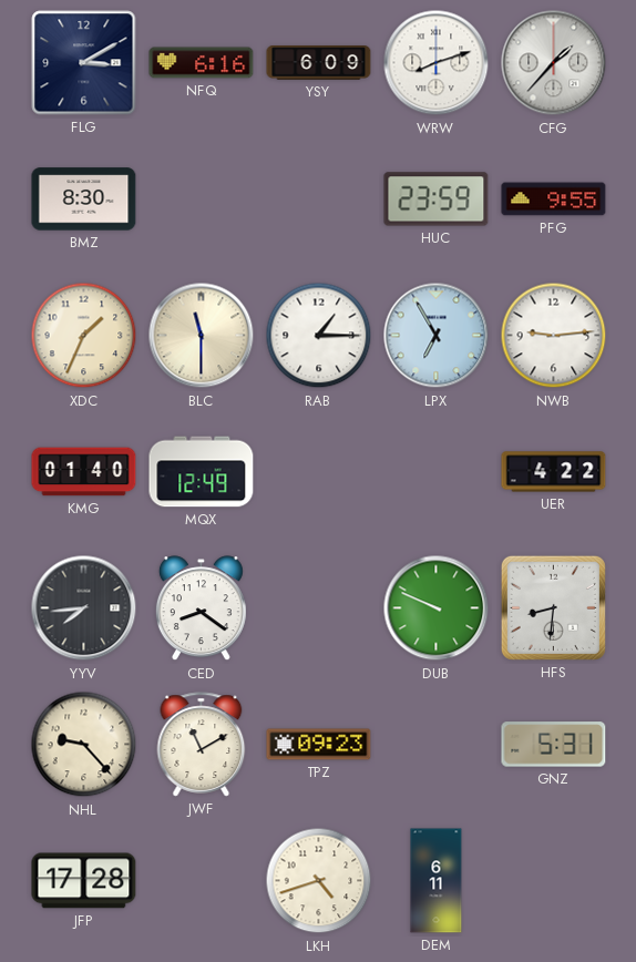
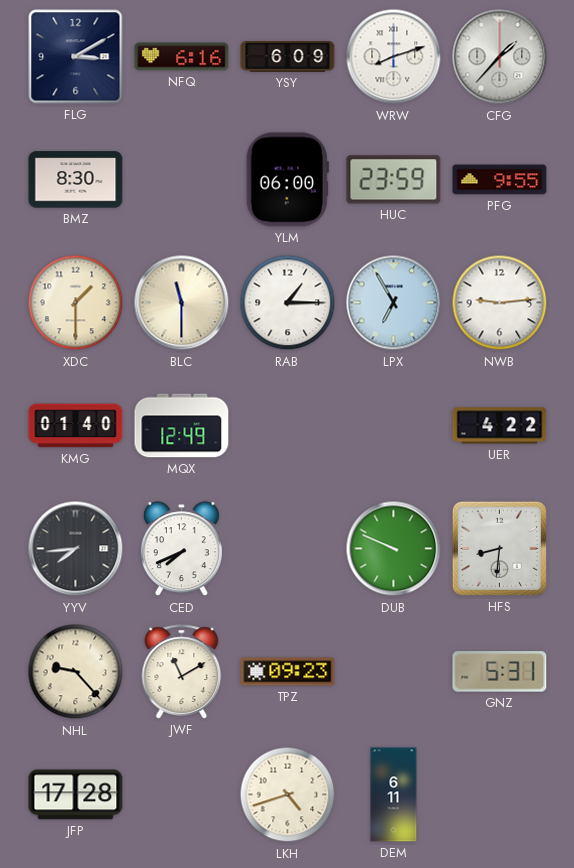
YLM: none -> 06:00
XDC: 1:34 -> 1:30
CED: 8:21 -> 7:41
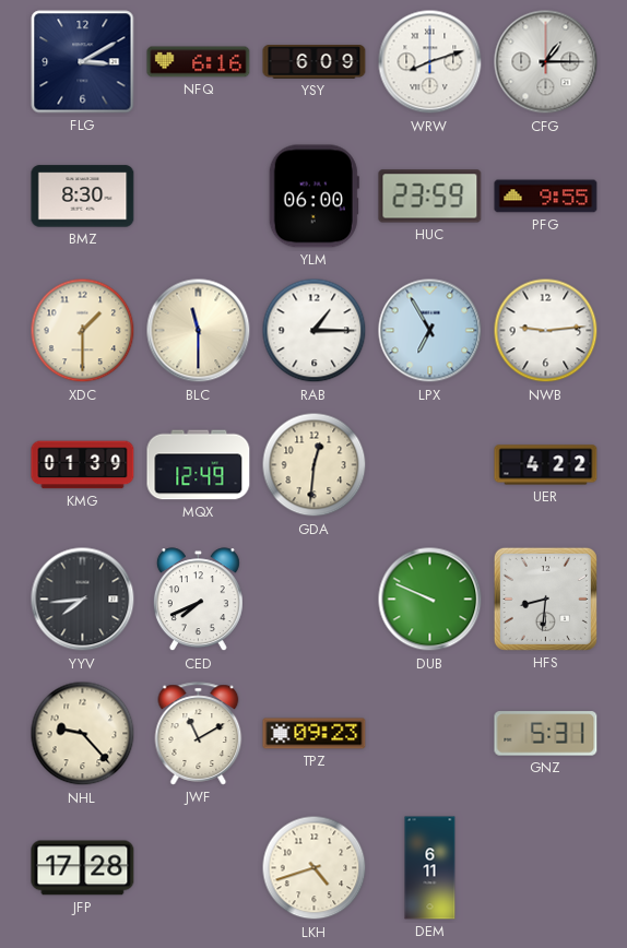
CFG: 1:37 -> 1:15
KMG: 01:40 -> 01:39
GDA: none -> 12:31
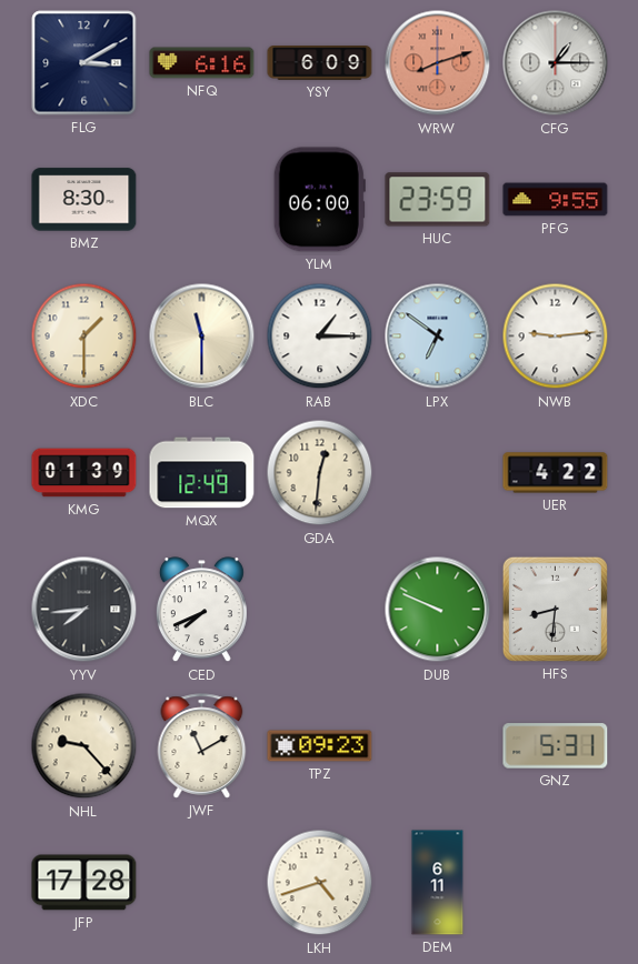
WRW dial: white -> salmon
LPX: 6:55 -> 6:51
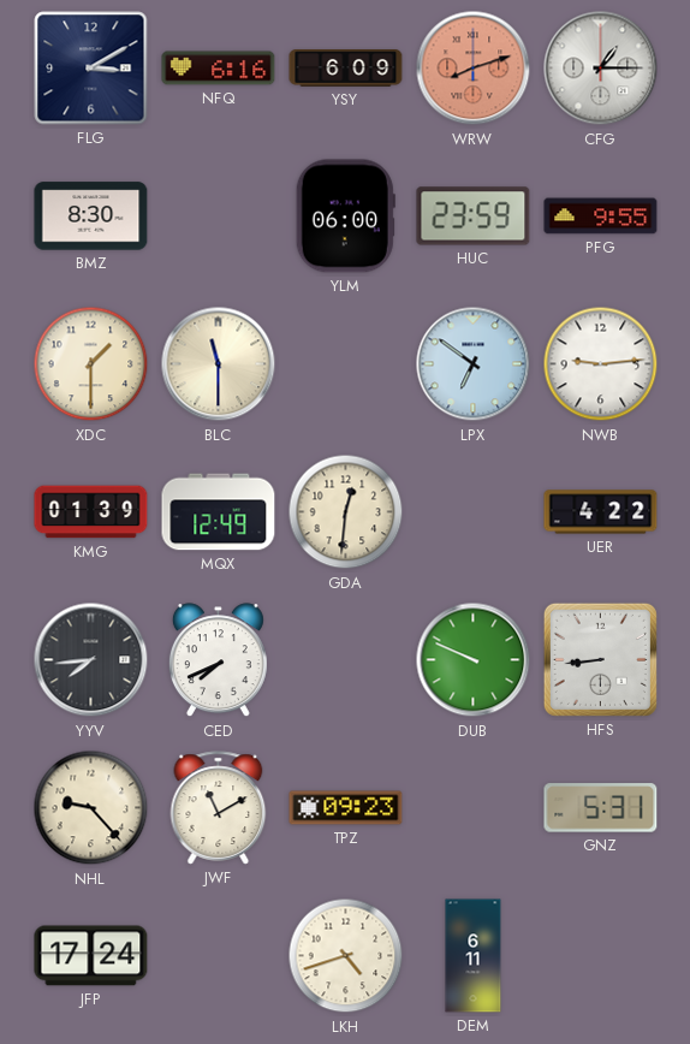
RAB: 1:15 -> none
HFS: 8:31 -> 8:44
JFP: 17:28 -> 17:24
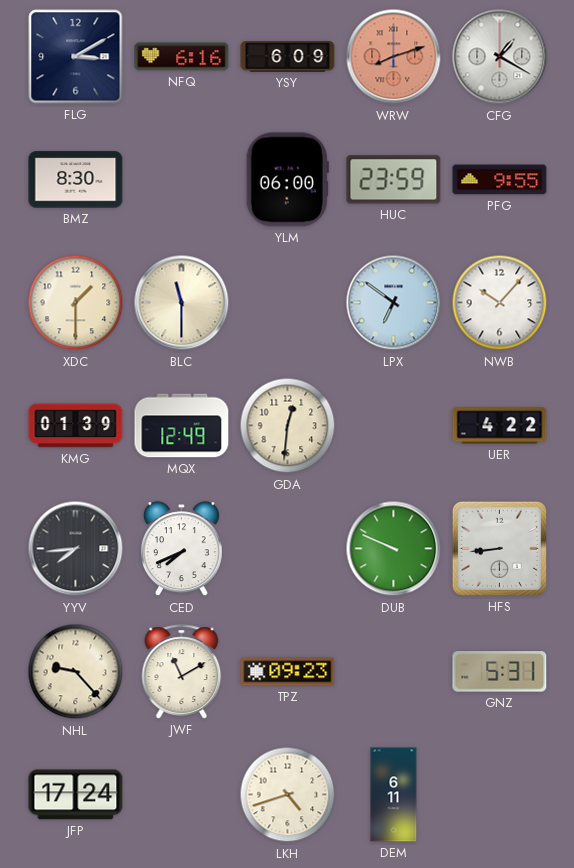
CFG: 1:15 -> 1:20
NWB: 9:14 -> 10:07
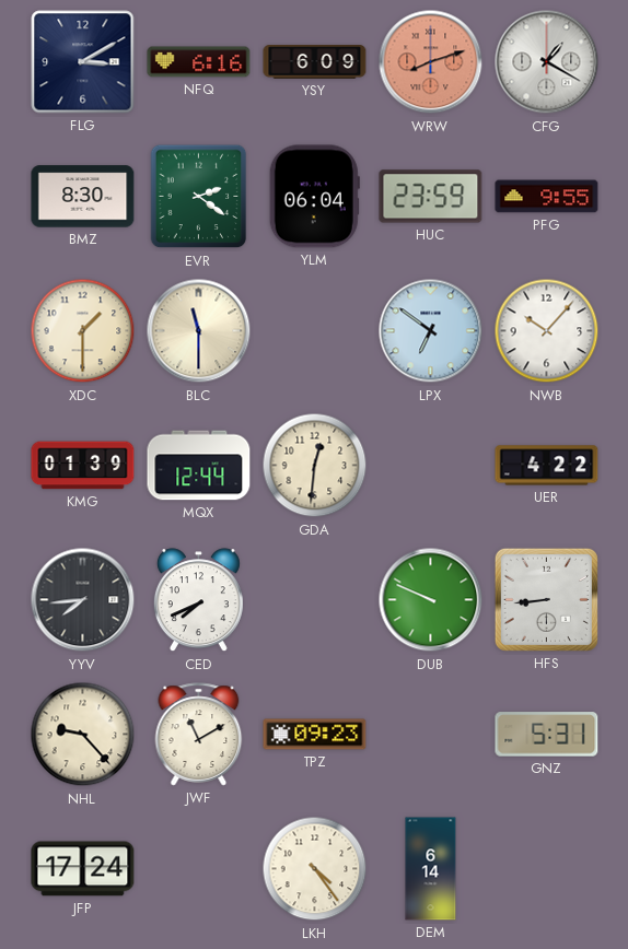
EVR: none -> 2:21
YLM: 06:00 -> 06:04
MQX: 12:49 -> 12:44
LKH: 4:42 -> 4:24
DEM: 6:11 -> 6:14
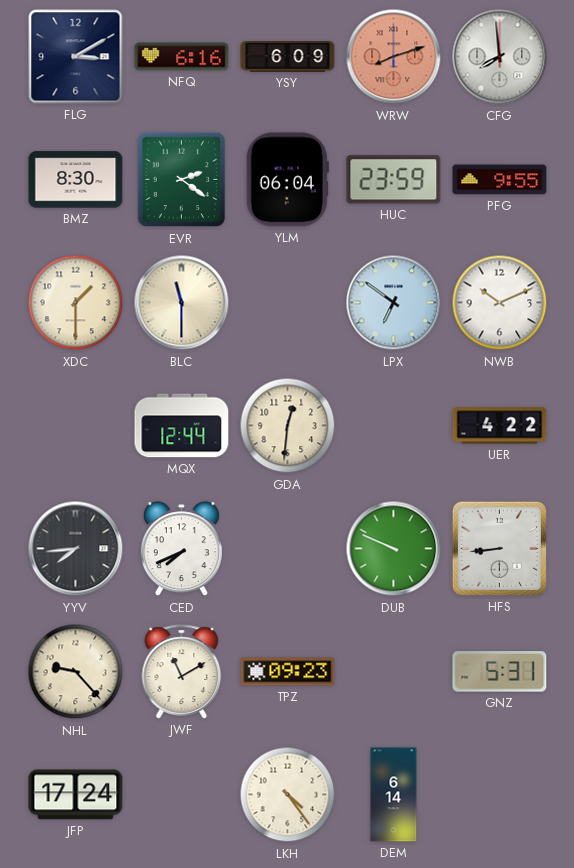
CFG: 1:20 -> 7:59
NWB: 10:07 -> 10:11
KMG: 01:39 -> none
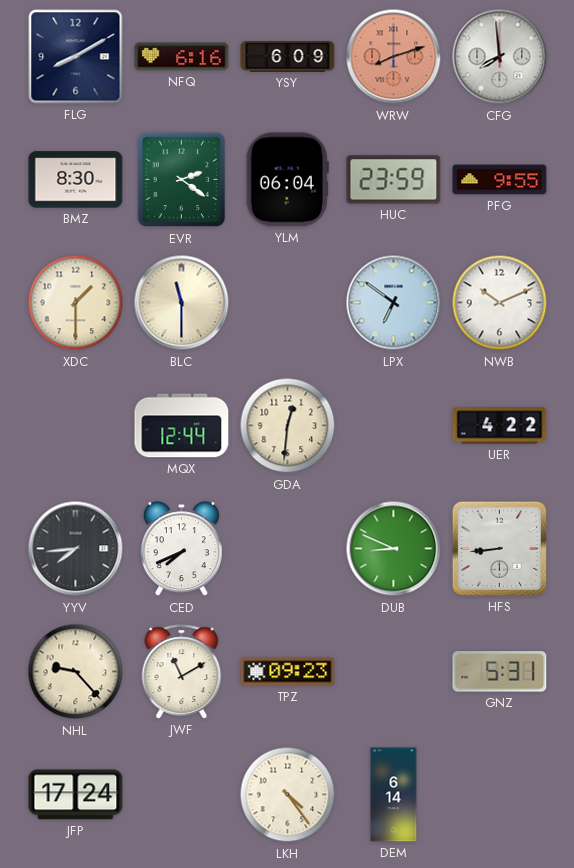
FLG: 3:10 -> 8:10
DUB: 9:49 -> 8:49
